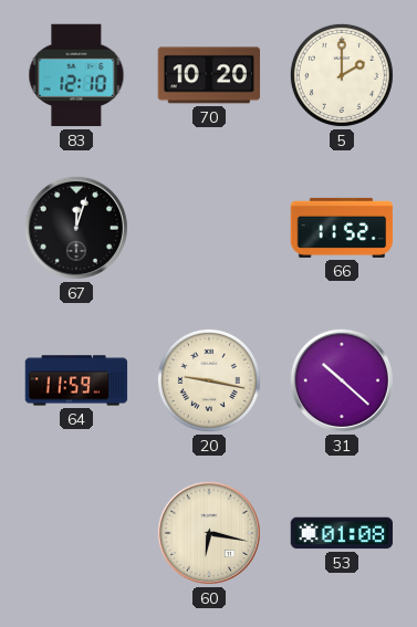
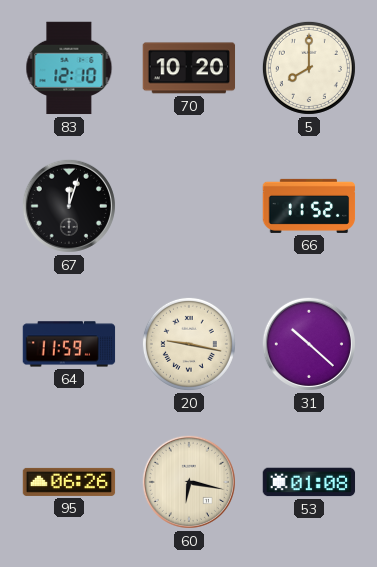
5: 2:00 -> 8:00
95: none -> 06:26
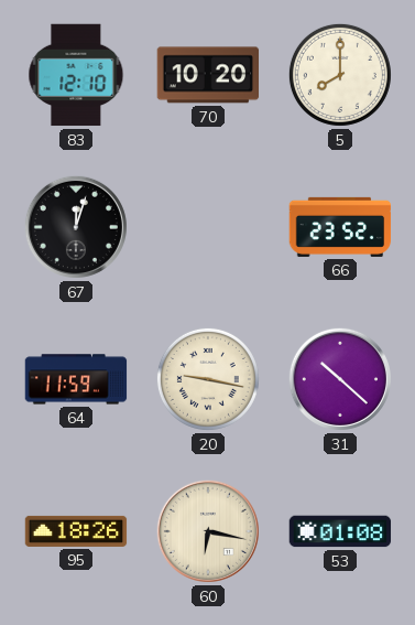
66: 11:52 -> 23:52
95: 06:26 -> 18:26
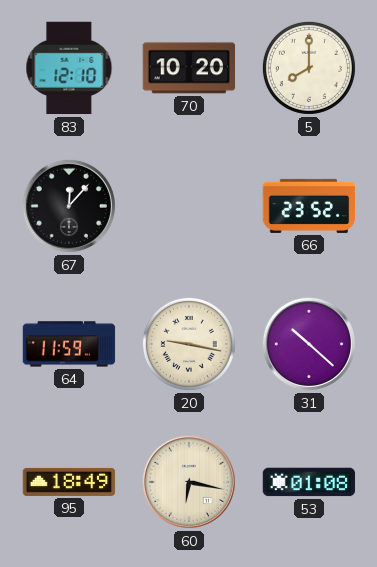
67: 12:03 -> 12:07
95: 18:26 -> 18:49
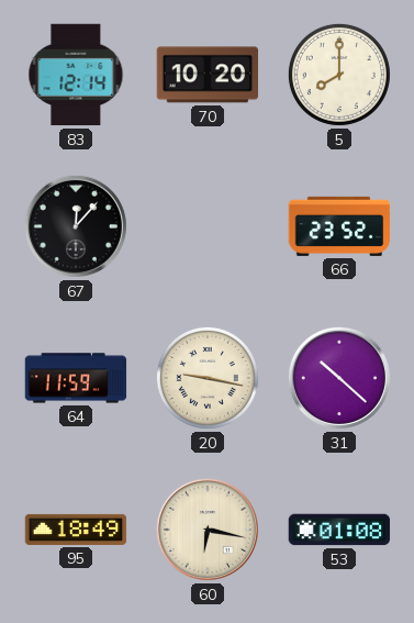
83: 12:10 -> 12:14
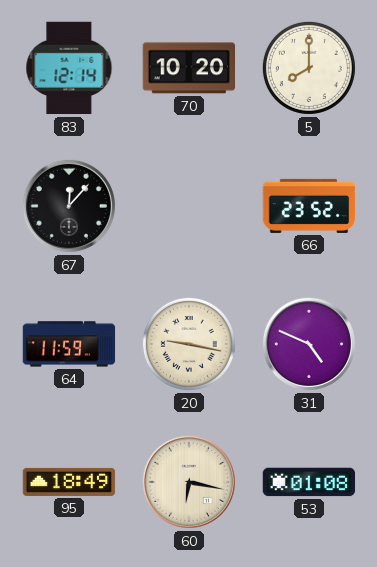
31: 10:22 -> 4:49
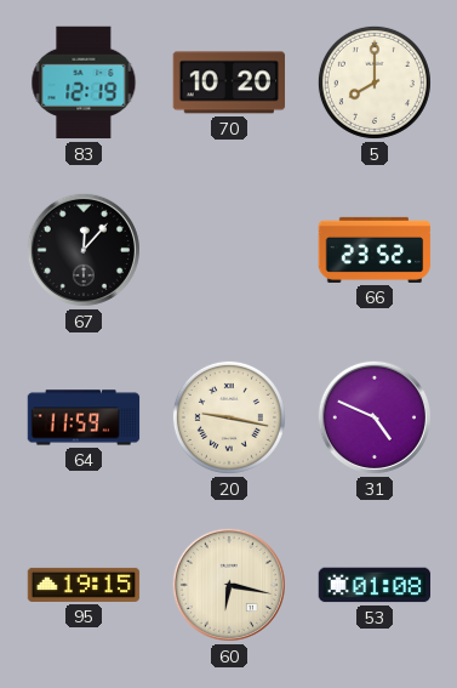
83: 12:14 -> 12:19
95: 18:49 -> 19:15
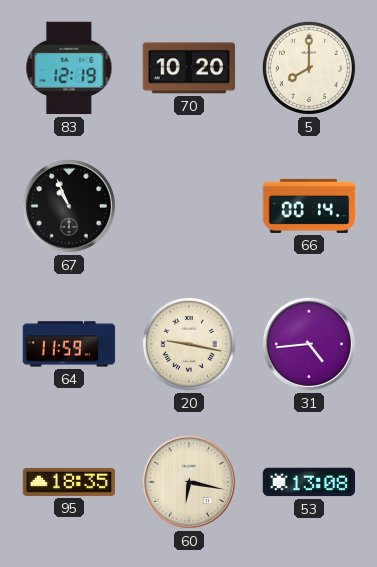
67: 12:07 -> 10:56
66: 23:52 -> 00:14
31: 4:49 -> 4:44
95: 19:15 -> 18:35
53: 01:08 -> 13:08
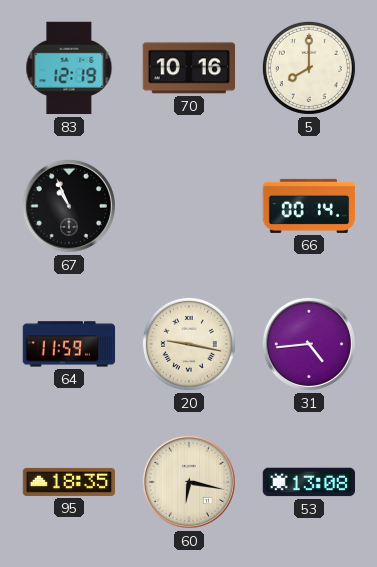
70: 10:20 -> 10:16
